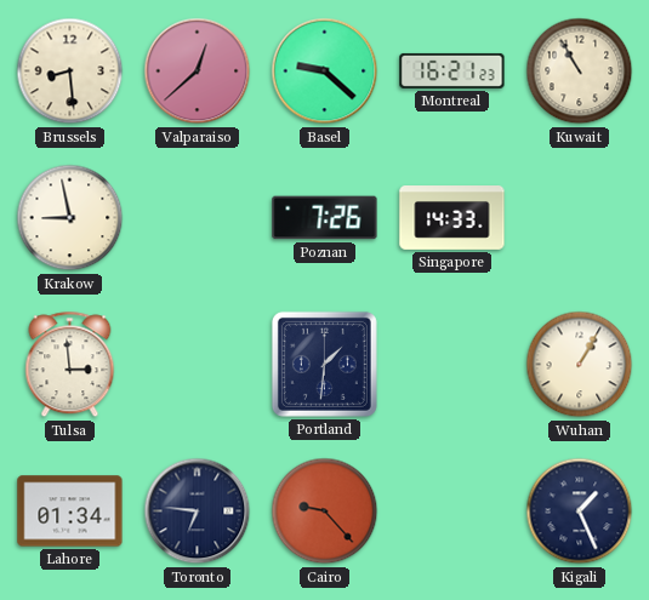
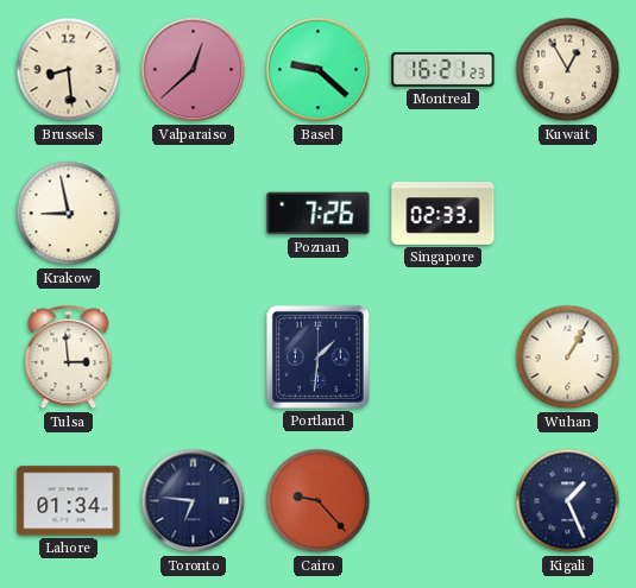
Kuwait: 10:55 -> 12:55
Singapore: 14:33 -> 02:33
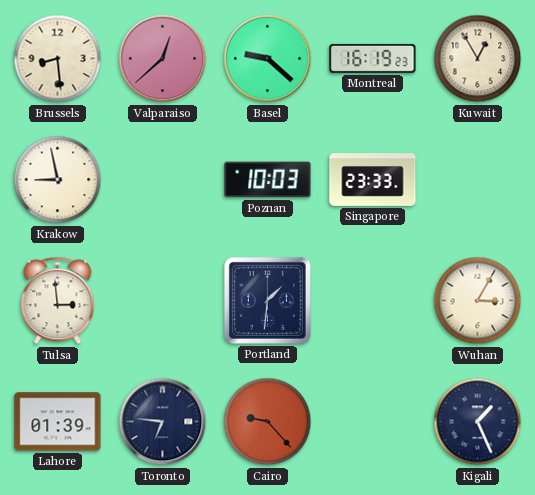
Montreal: 16:21 -> 16:19
Poznan: 7:26 -> 10:03
Singapore: 02:33 -> 23:33
Wuhan: 1:05 -> 3:05
Lahore: 01:34 -> 01:39
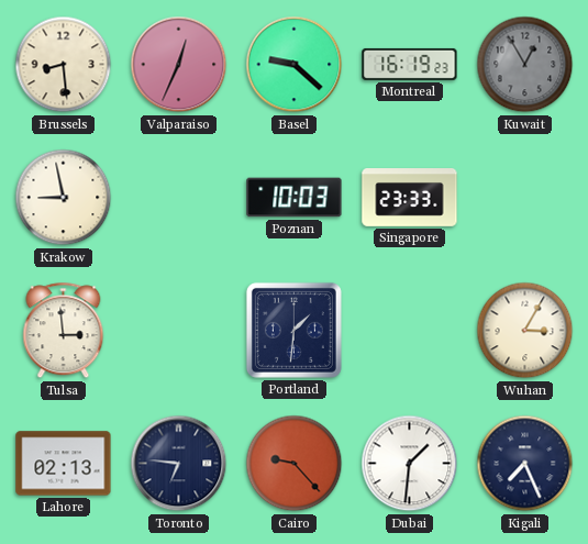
Valparaiso: 12:38 -> 12:34
Kuwait dial: cream -> grey
Lahore: 01:39 -> 02:13
Dubai: none -> 1:31
Kigali: 1:26 -> 7:26
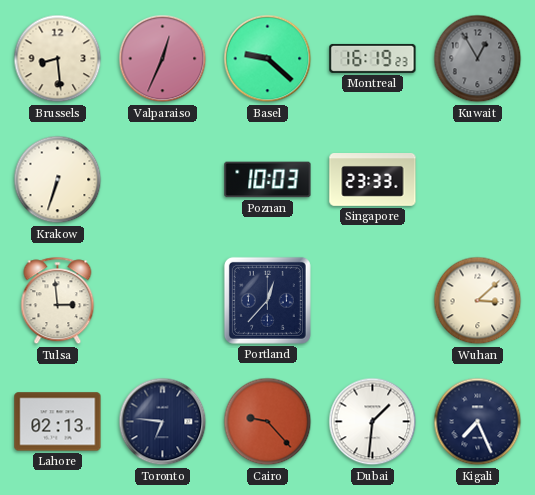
Krakow: 8:58 -> 6:33
Portland: 1:31 -> 12:37
Wuhan: 3:05 -> 3:08
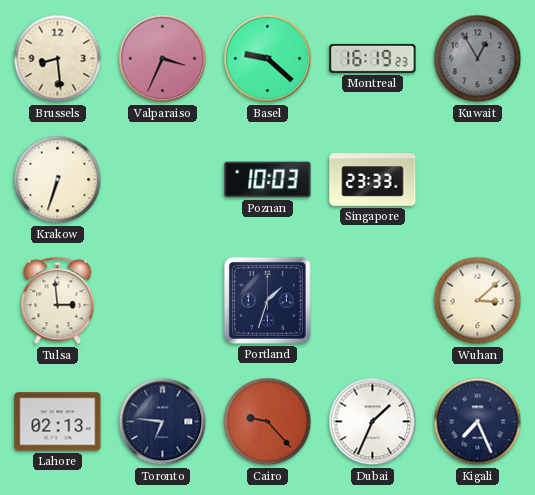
Valparaiso: 12:34 -> 3:34
Portland: 12:37 -> 1:33
Dubai: 1:31 -> 1:34
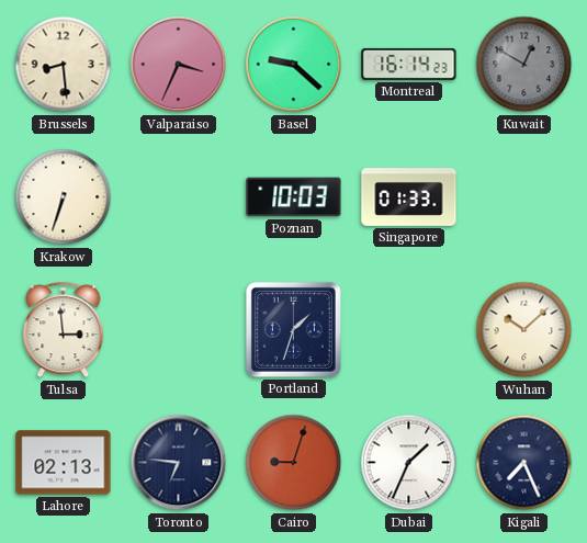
Montreal: 16:19 -> 16:14
Kuwait: 12:55 -> 12:50
Singapore: 23:33 -> 01:33
Wuhan: 3:08 -> 10:08
Cairo: 9:23 -> 9:03
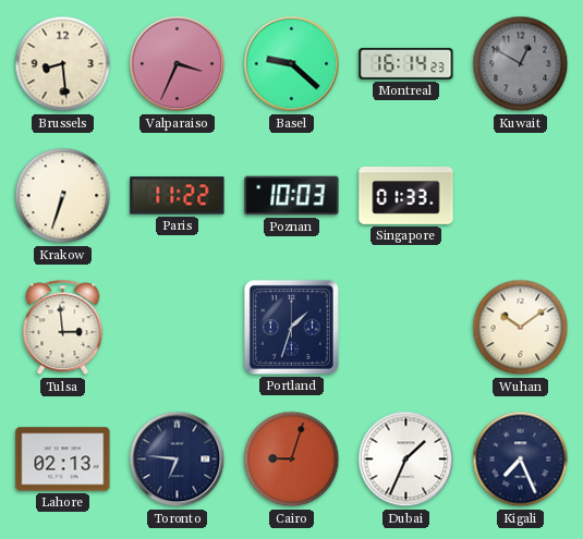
Paris: none -> 11:22
Wuhan: 10:08 -> 10:09
